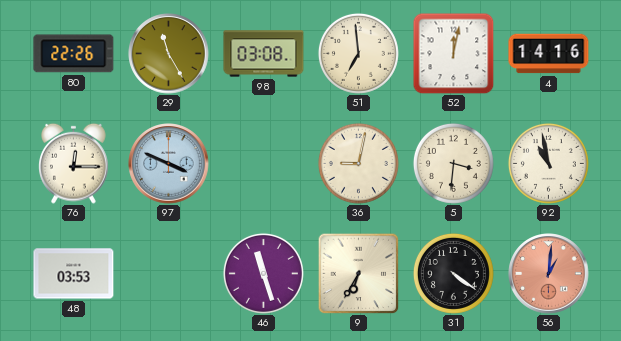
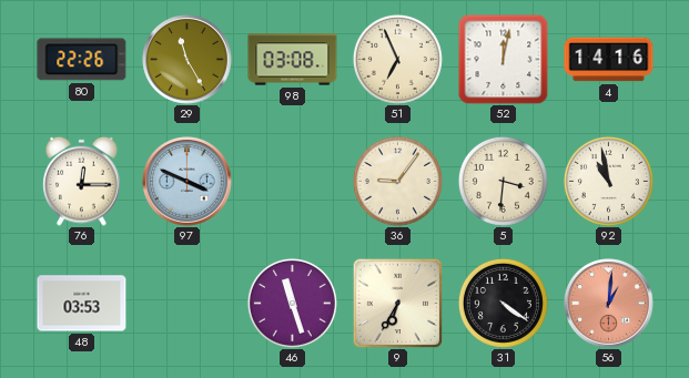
51: 6:59 -> 6:56
36: 9:02 -> 9:06
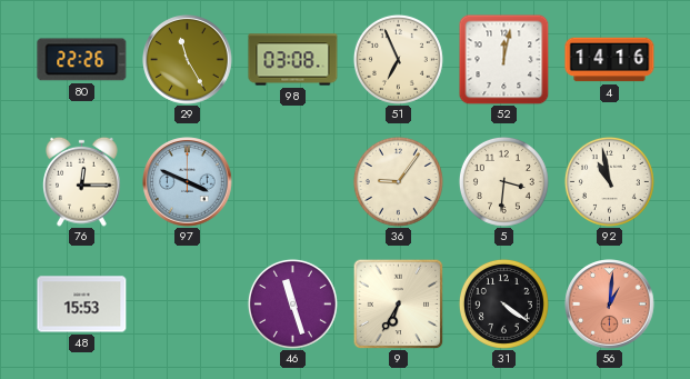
48: 03:53 -> 15:53
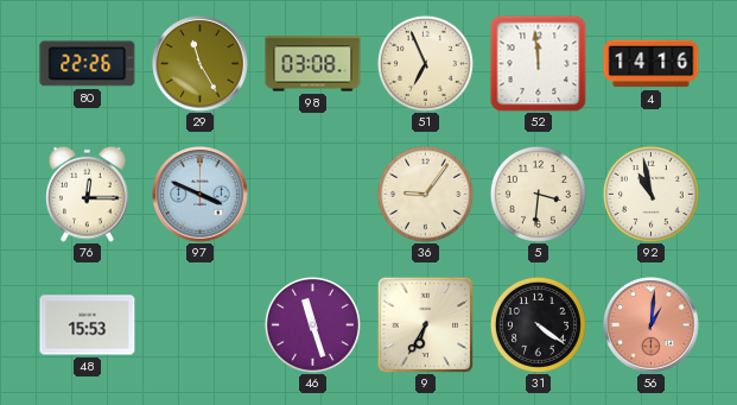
52: 12:02 -> 11:59
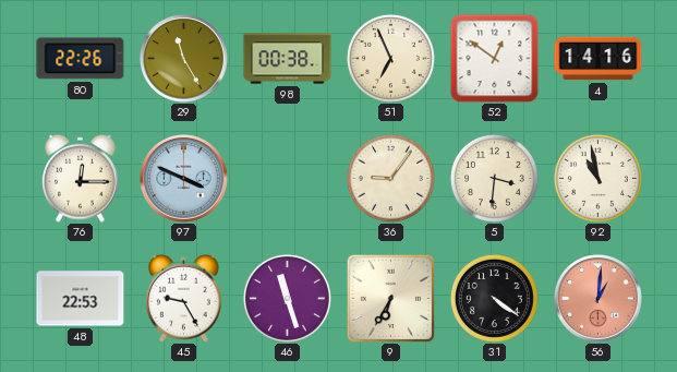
98: 03:08 -> 00:38
52: 11:59 -> 12:51
48: 15:53 -> 22:53
45: none -> 9:25
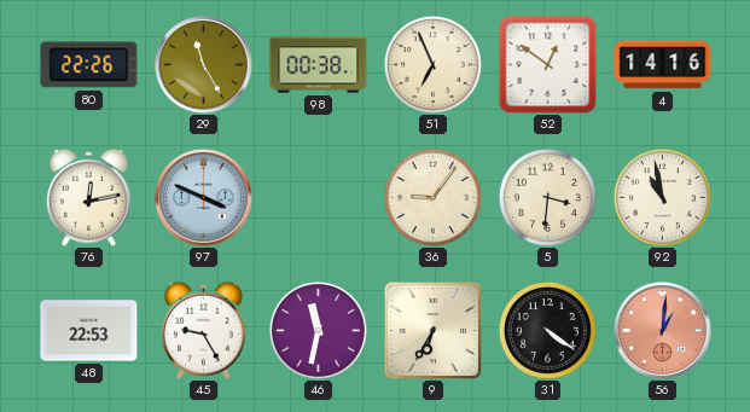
76: 12:15 -> 12:13
46: 11:27 -> 11:32
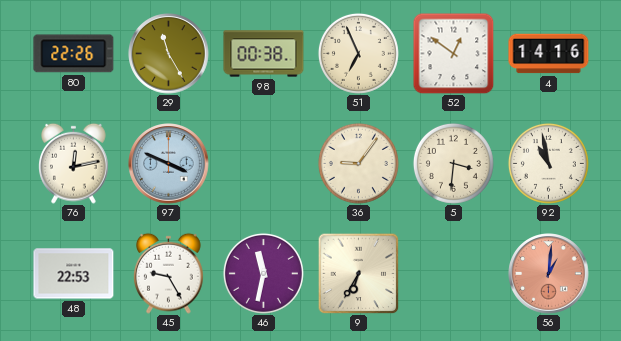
31: 4:21 -> none
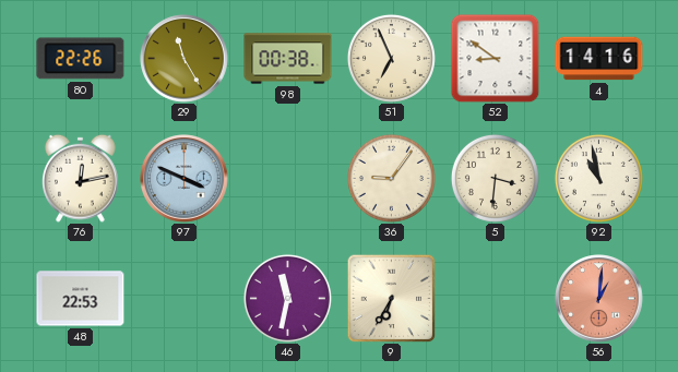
52: 12:51 -> 8:51
45: 9:25 -> none
